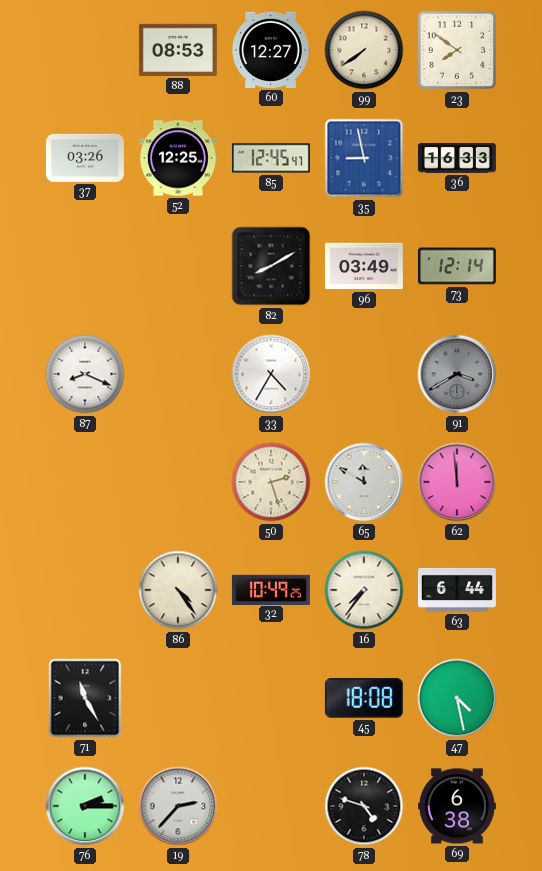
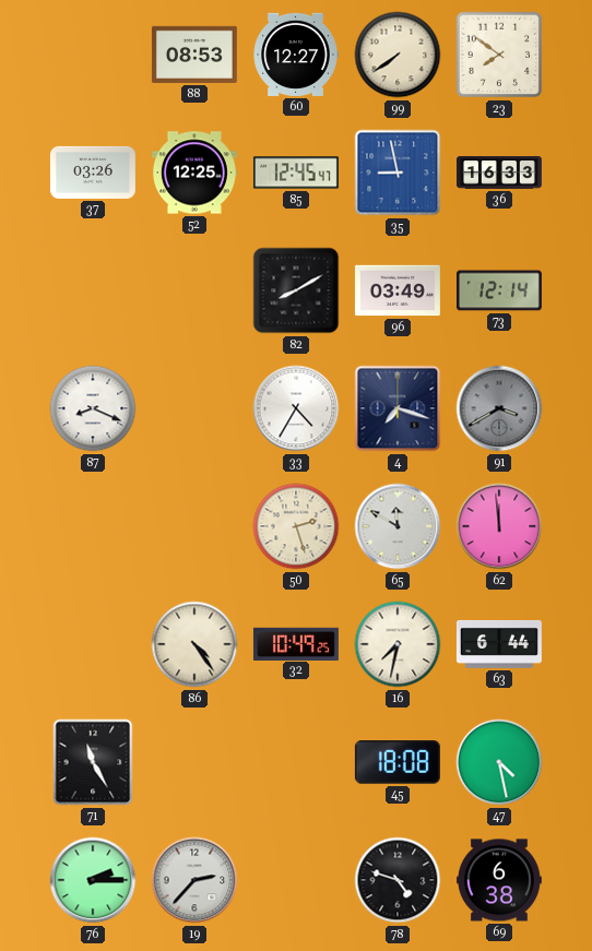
4: none -> 7:18
16: 7:36 -> 7:32
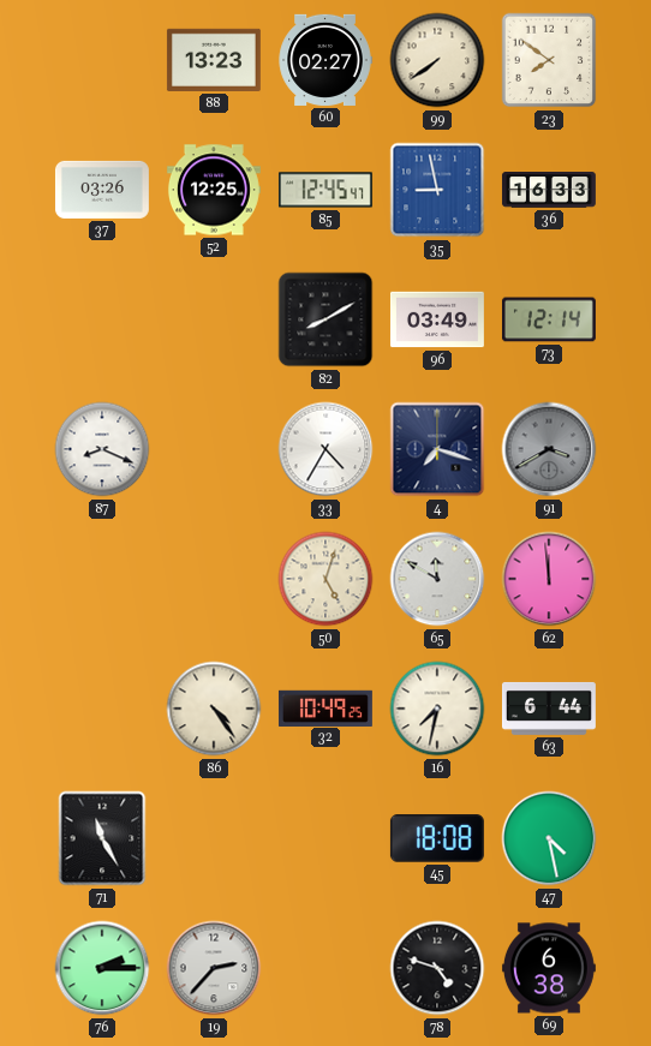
88: 08:53 -> 13:23
60: 12:27 -> 02:27
50: 2:27 -> 5:03
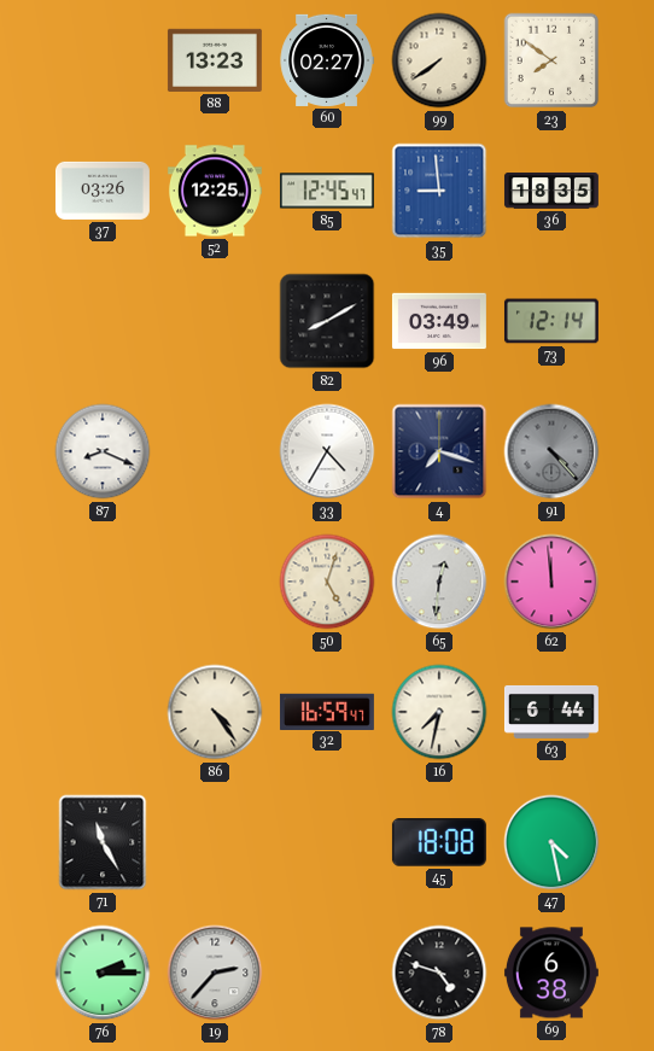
35: 8:58 -> 8:59
36: 16:33 -> 18:35
91: 3:40 -> 4:23
65: 11:50 -> 12:31
32: 10:49 -> 16:59
